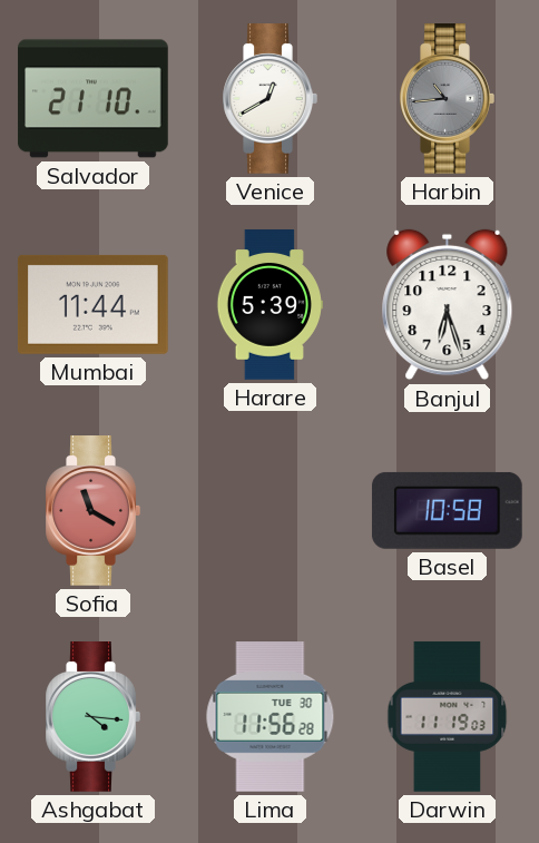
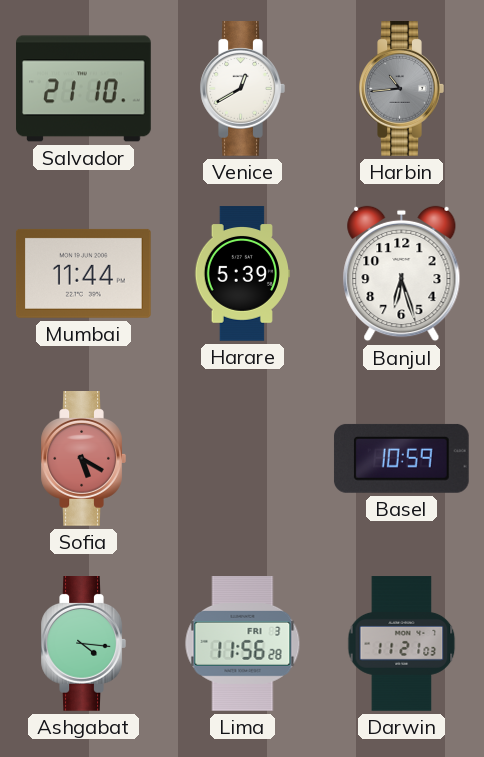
Sofia: 11:20 -> 5:20
Basel: 10:58 -> 10:59
Lima date: TUE 30 -> FRI 3
Darwin: 11:19 -> 11:21
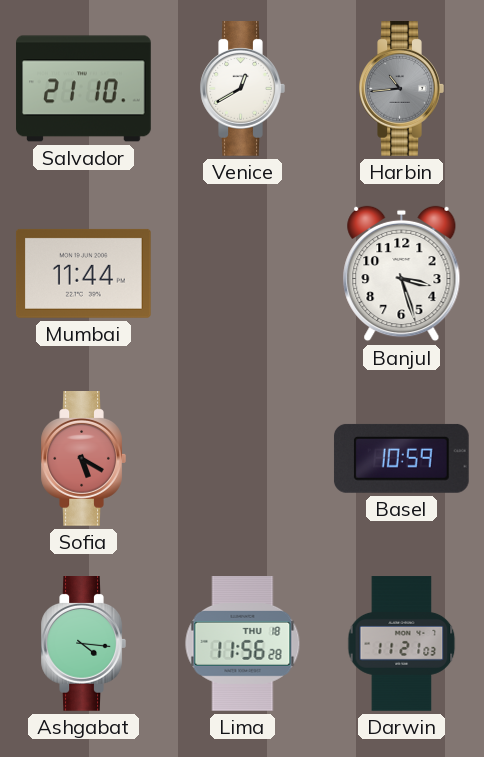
Harare: 5:39 -> none
Banjul: 6:27 -> 3:27
Lima date: FRI 3 -> THU 18
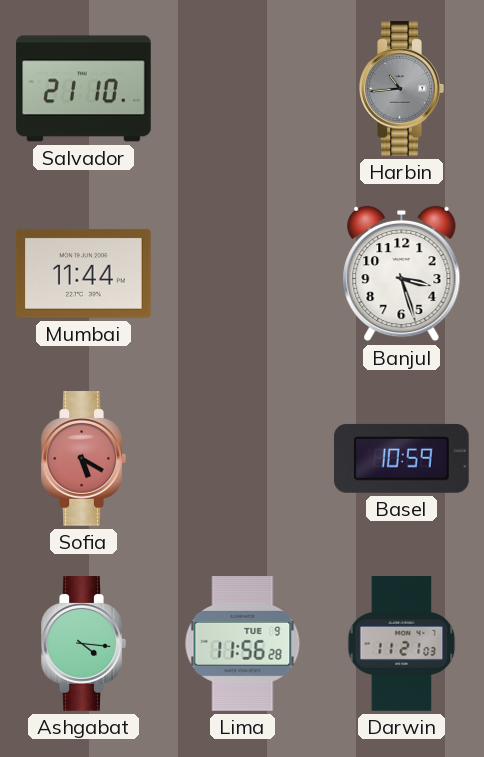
Venice: 12:40 -> none
Lima date: THU 18 -> TUE 9
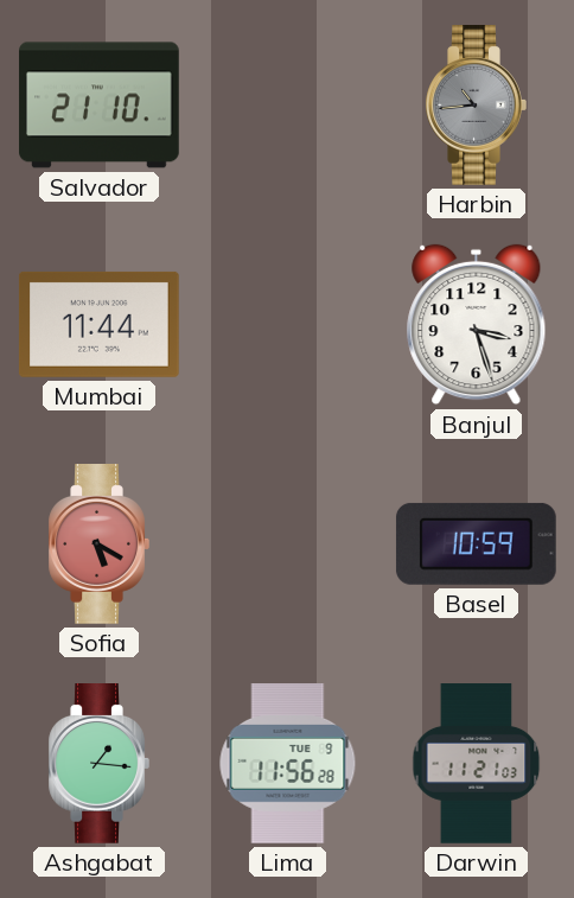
Ashgabat: 4:16 -> 1:16
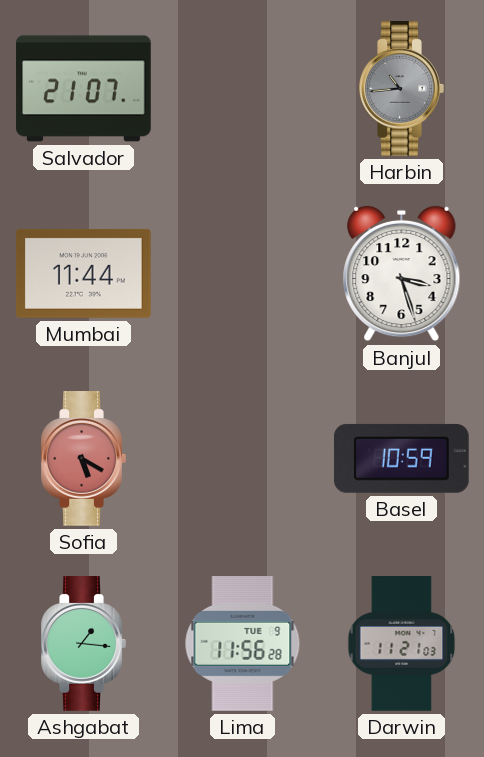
Salvador: 21:10 -> 21:07
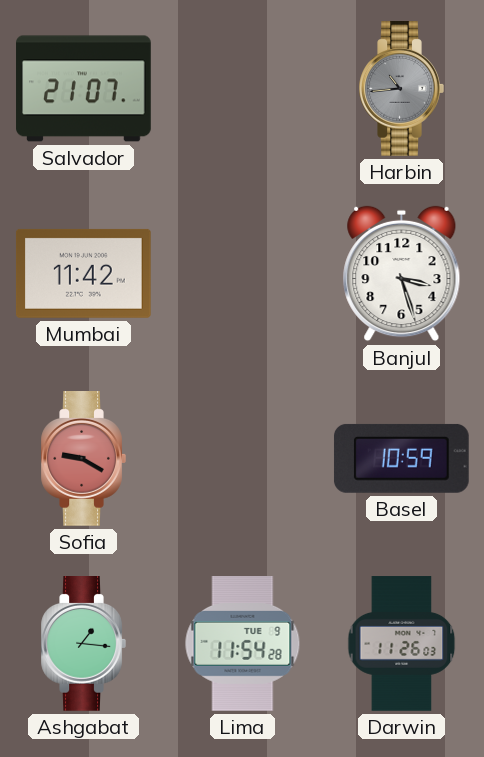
Mumbai: 11:44 -> 11:42
Sofia: 5:20 -> 9:20
Lima: 11:56 -> 11:54
Darwin: 11:21 -> 11:26
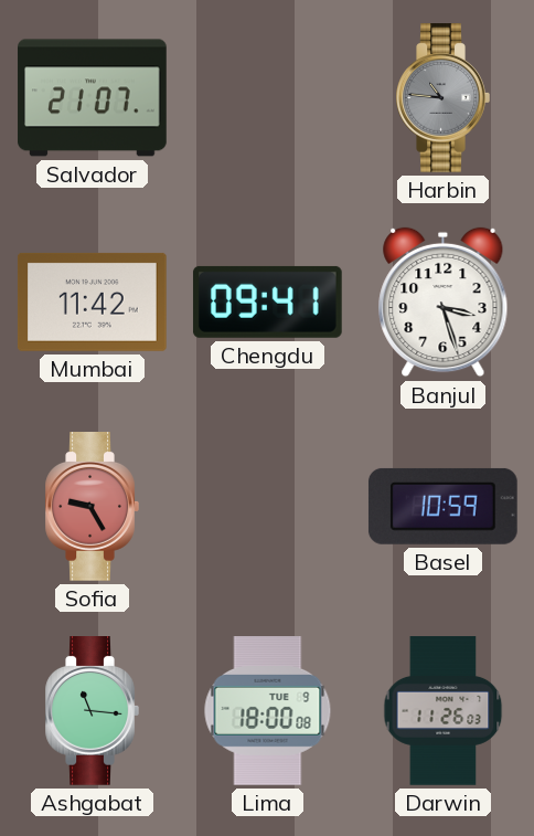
Harbin: 10:44 -> 10:46
Chengdu: none -> 09:41
Sofia: 9:20 -> 9:25
Ashgabat: 1:16 -> 11:16
Lima: 11:54 -> 18:00
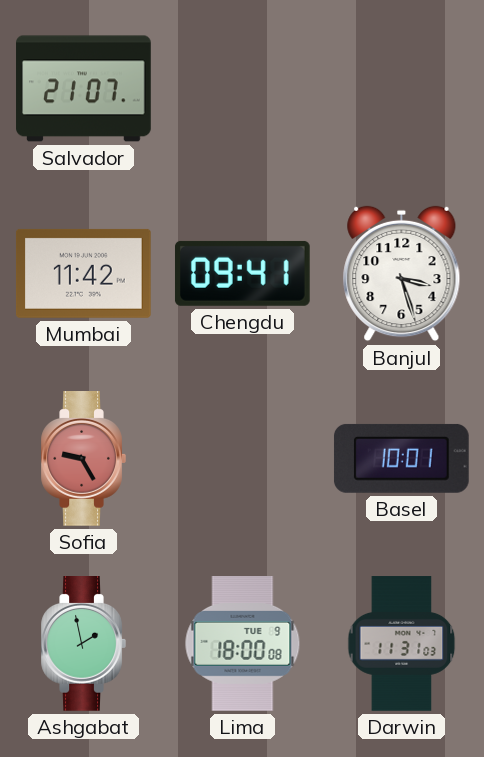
Harbin: 10:46 -> none
Basel: 10:59 -> 10:01
Ashgabat: 11:16 -> 1:58
Darwin: 11:26 -> 11:31
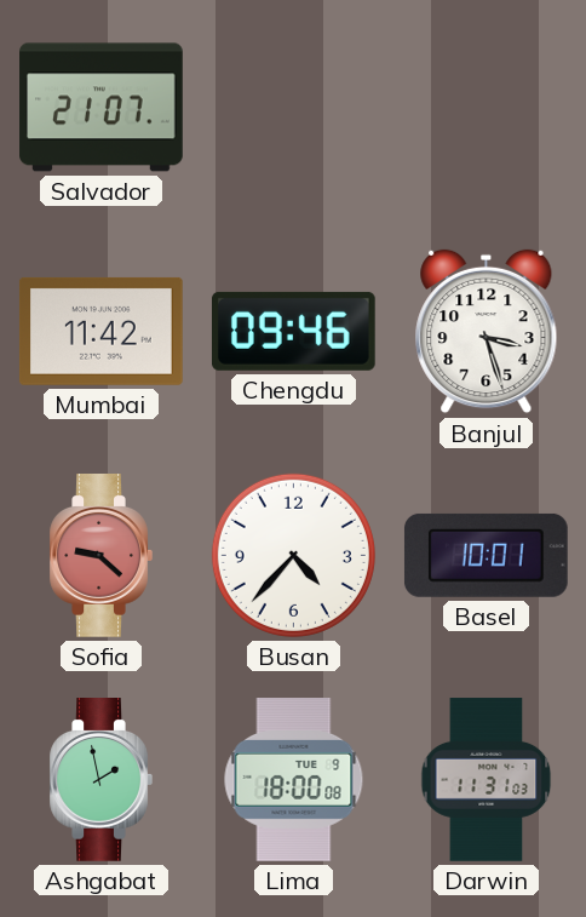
Chengdu: 09:41 -> 09:46
Sofia: 9:25 -> 9:22
Busan: none -> 4:37
